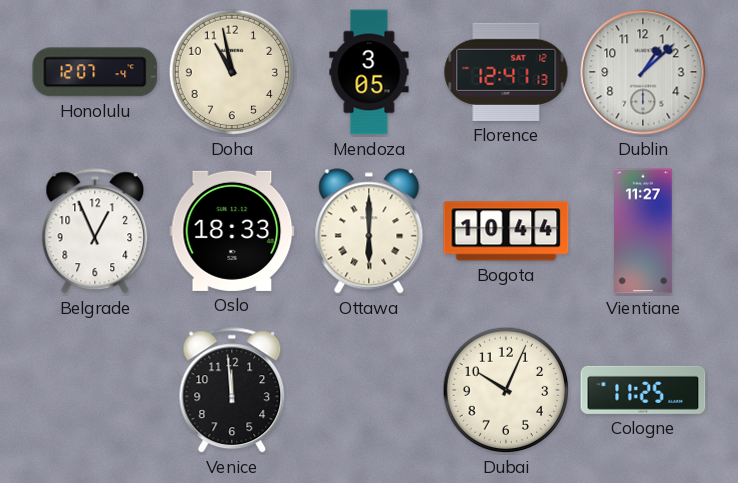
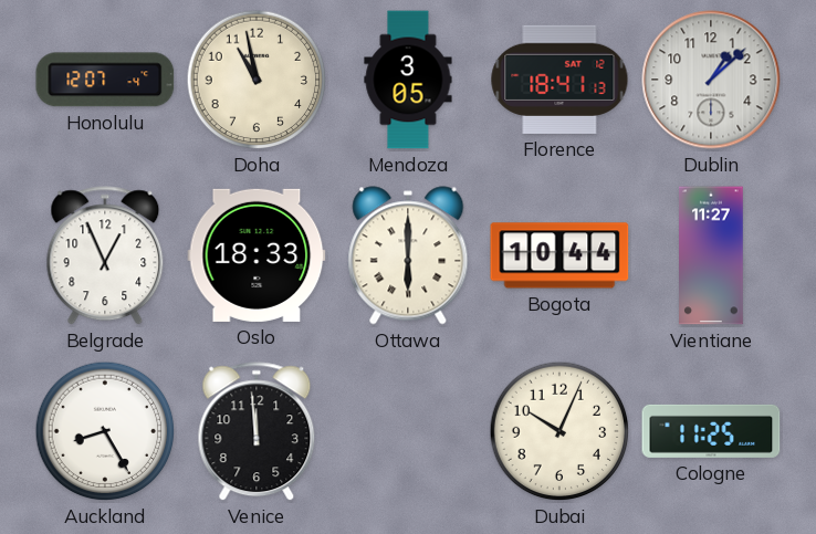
Florence: 12:41 -> 18:41
Auckland: none -> 8:25
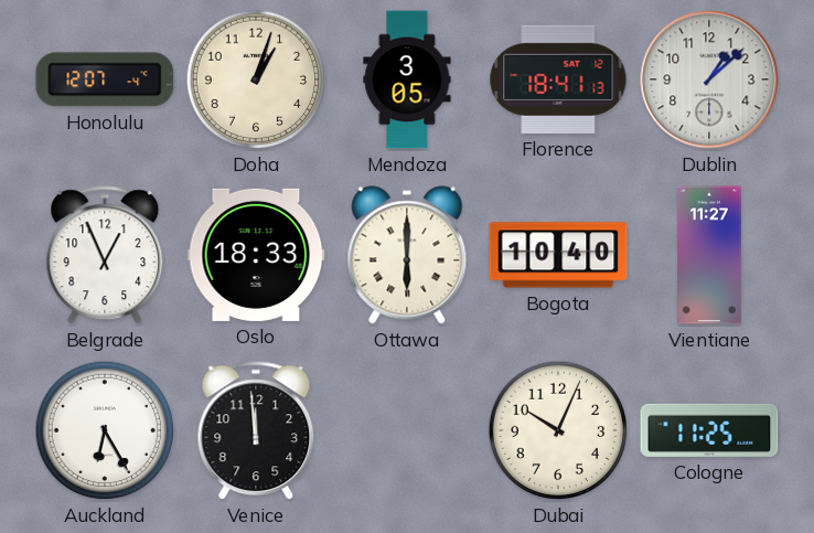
Doha: 10:58 -> 1:03
Bogota: 10:44 -> 10:40
Auckland: 8:25 -> 6:25
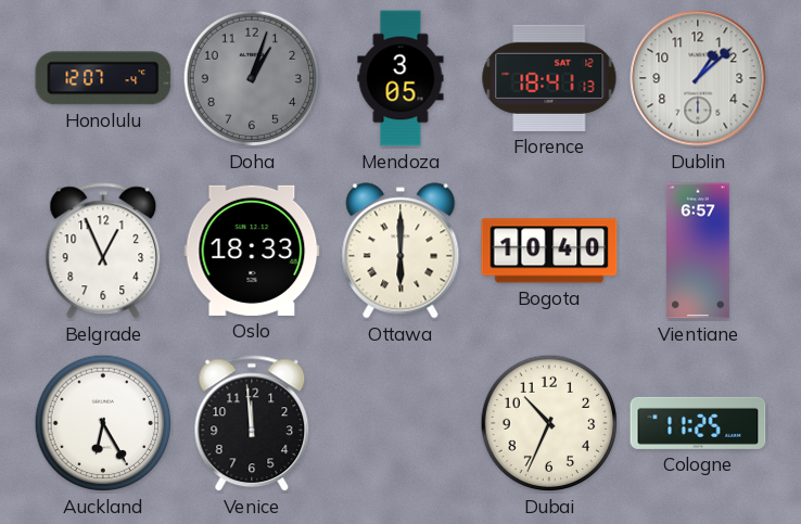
Doha dial: cream -> grey
Vientiane: 11:27 -> 6:57
Dubai: 10:04 -> 10:34
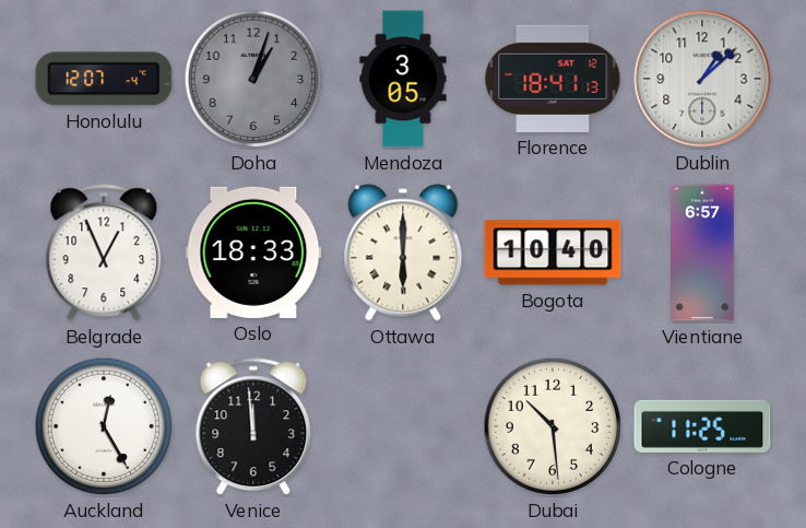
Auckland: 6:25 -> 12:25
Dubai: 10:34 -> 10:29
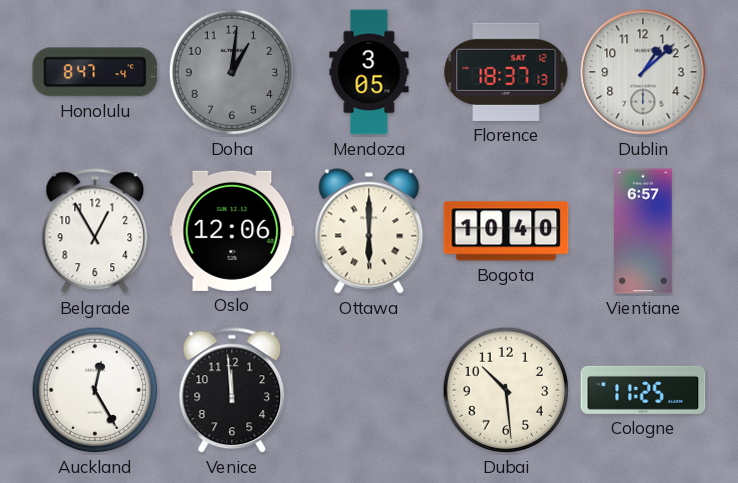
Honolulu: 12:07 -> 8:47
Doha: 1:03 -> 1:01
Florence: 18:41 -> 18:37
Belgrade: 12:56 -> 12:55
Oslo: 18:33 -> 12:06
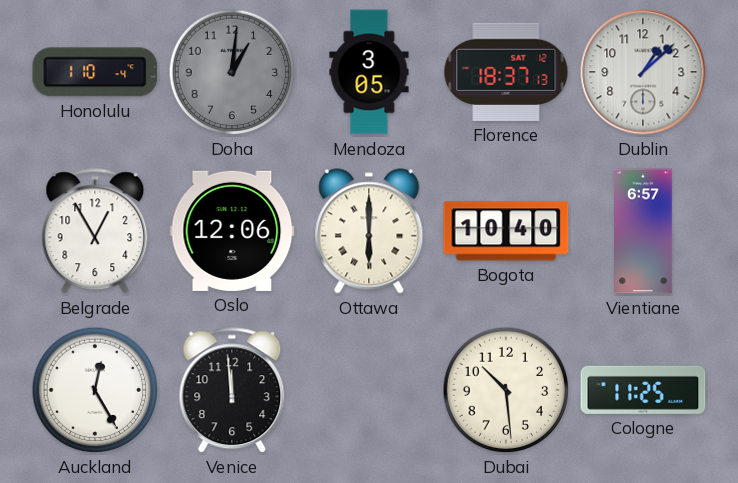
Honolulu: 8:47 -> 1:10
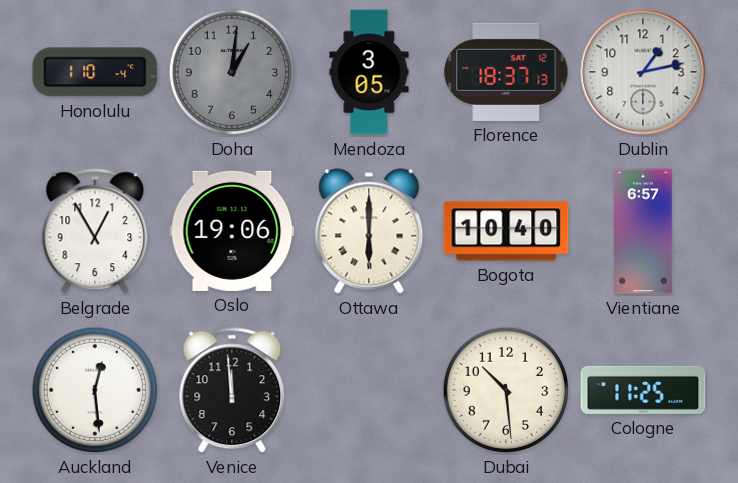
Dublin: 1:08 -> 1:13
Oslo: 12:06 -> 19:06
Auckland: 12:25 -> 12:29
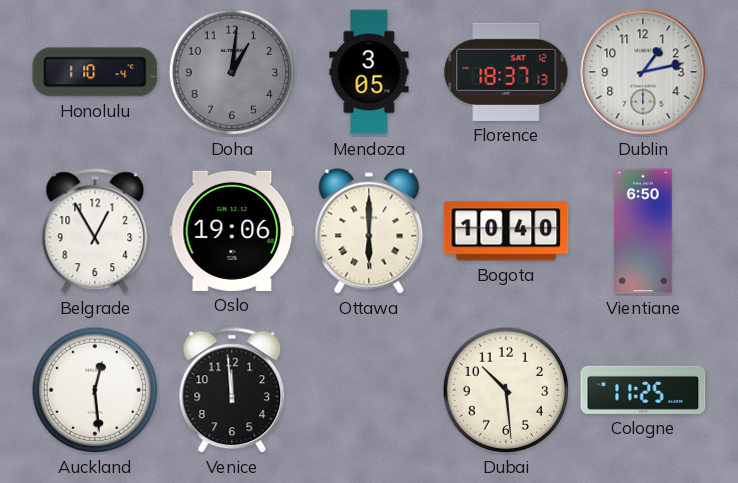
Vientiane: 6:57 -> 6:50
